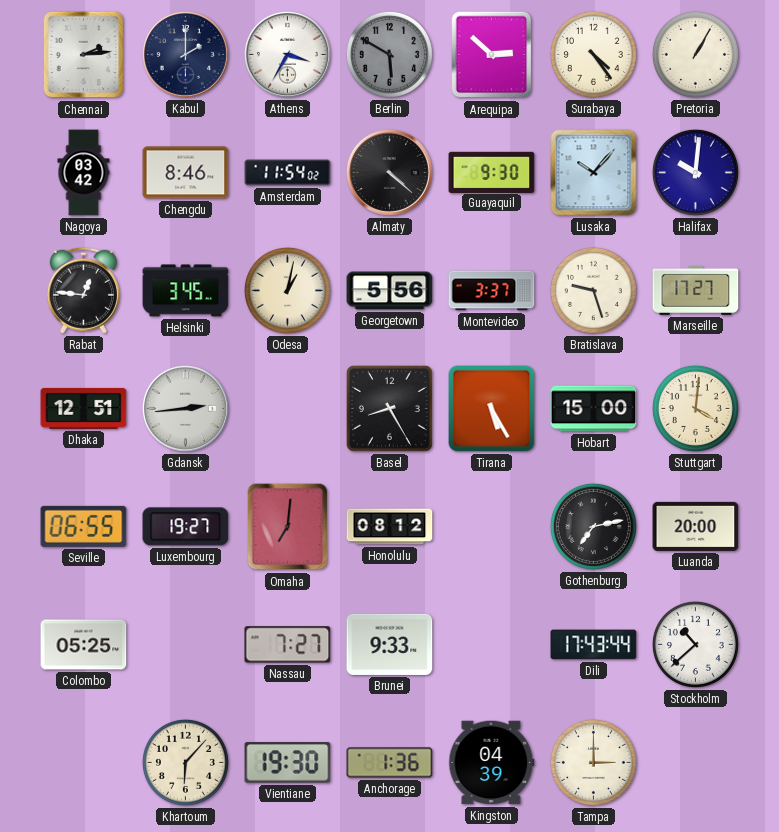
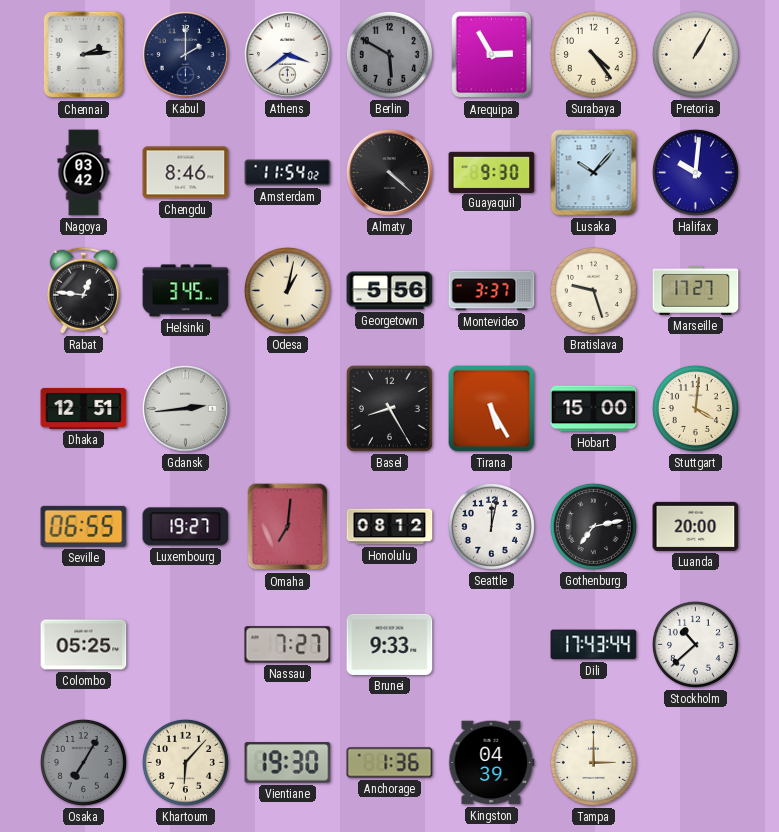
Athens: 3:35 -> 3:39
Arequipa: 2:52 -> 2:55
Seattle: none -> 12:02
Osaka: none -> 7:05
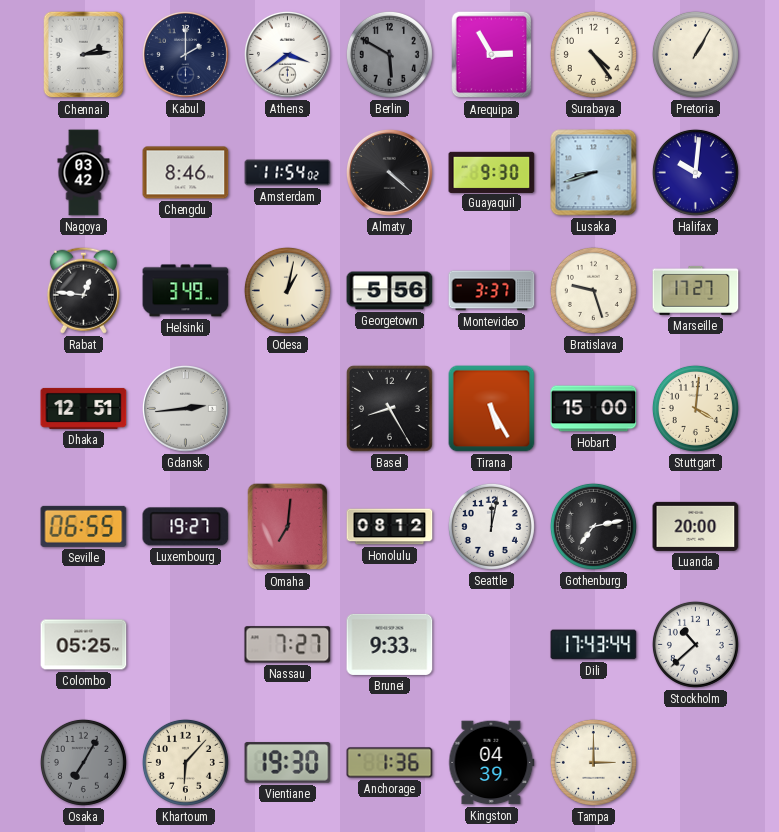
Lusaka: 10:07 -> 8:42
Helsinki: 3:45 -> 3:49
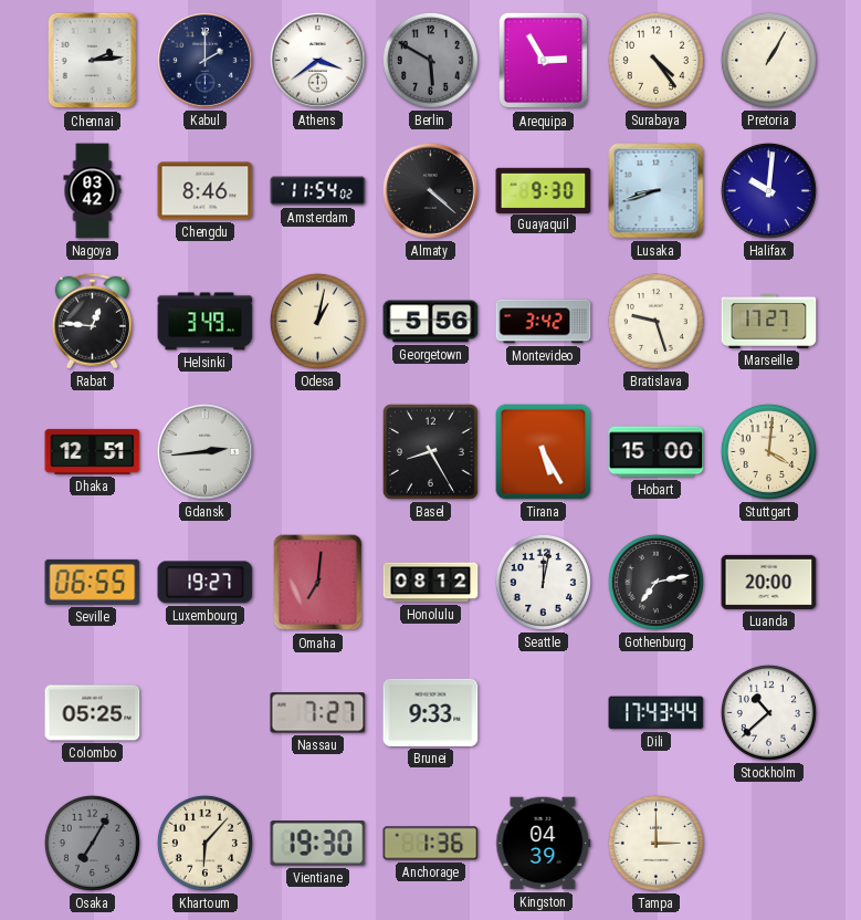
Montevideo: 3:37 -> 3:42
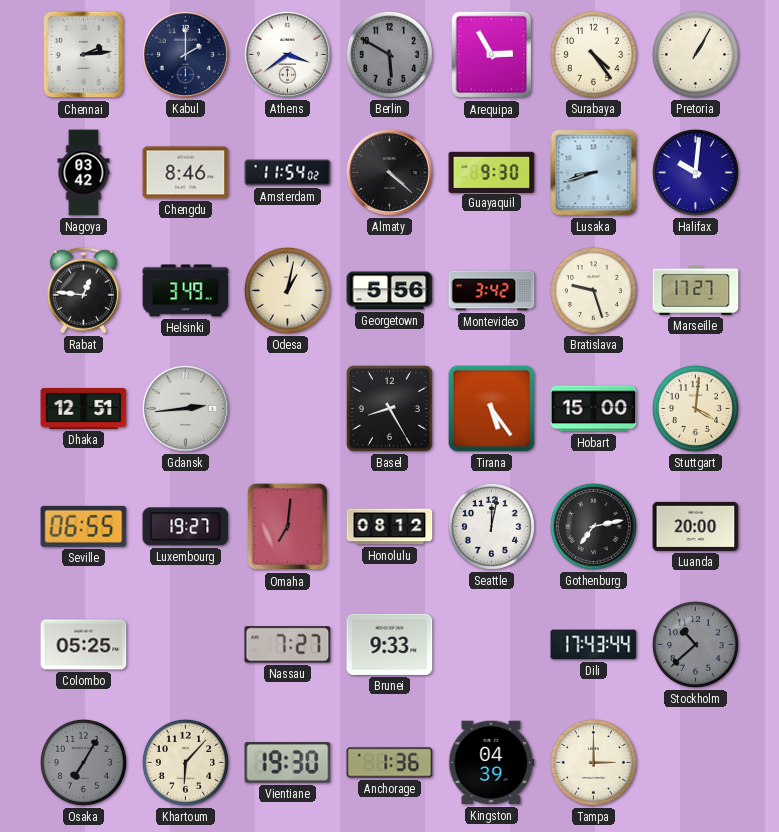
Tirana: 5:25 -> 5:24
Stockholm dial: white -> grey
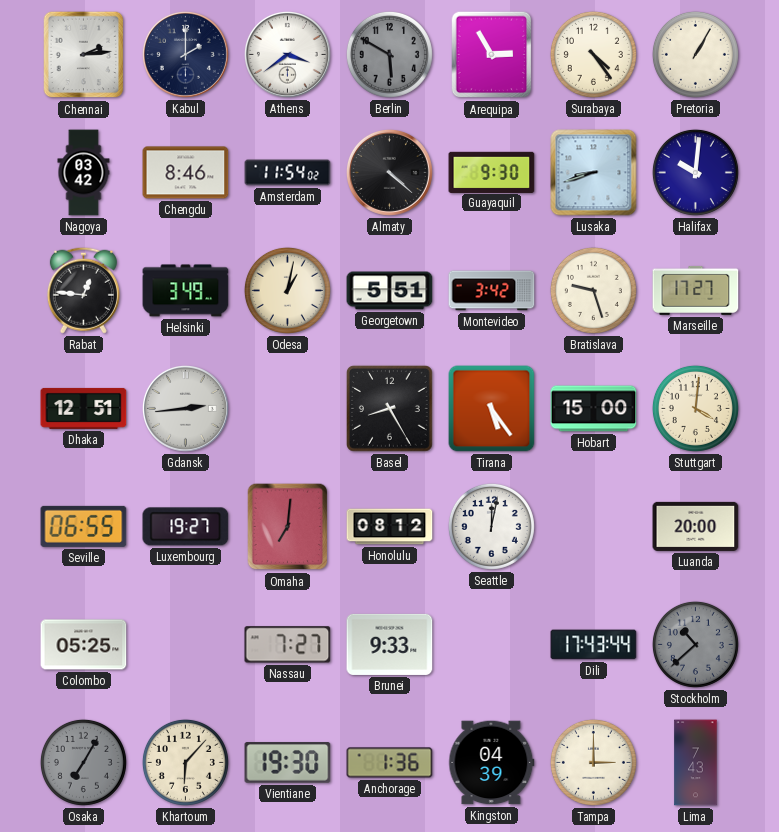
Georgetown: 5:56 -> 5:51
Gothenburg: 7:13 -> none
Lima: none -> 7:43
